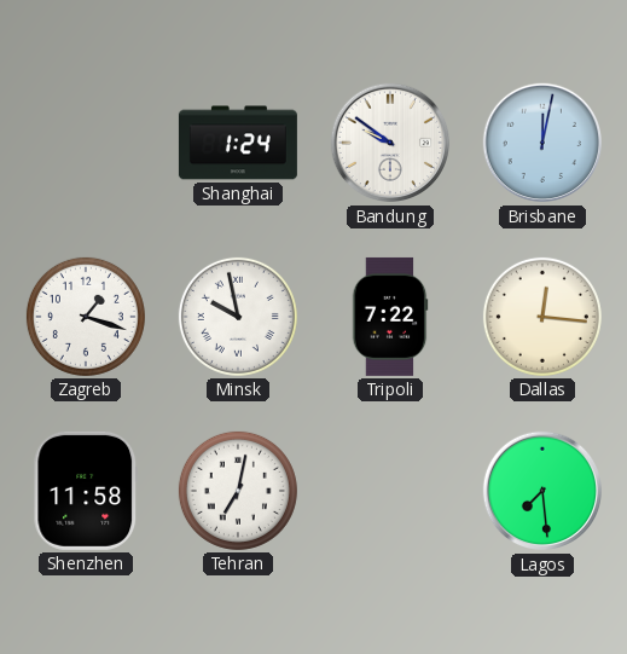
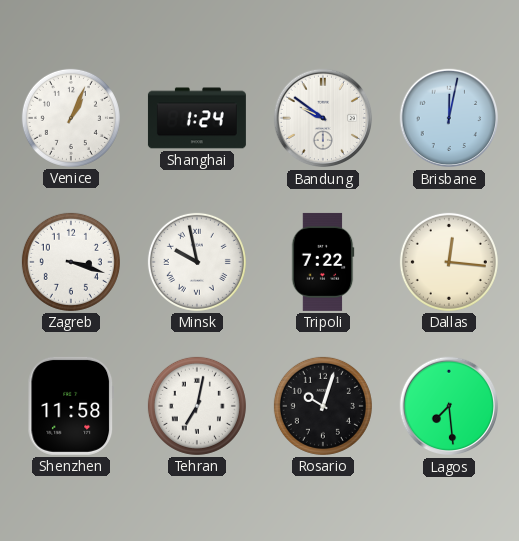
Venice: none -> 1:04
Zagreb: 1:18 -> 3:18
Rosario: none -> 10:03
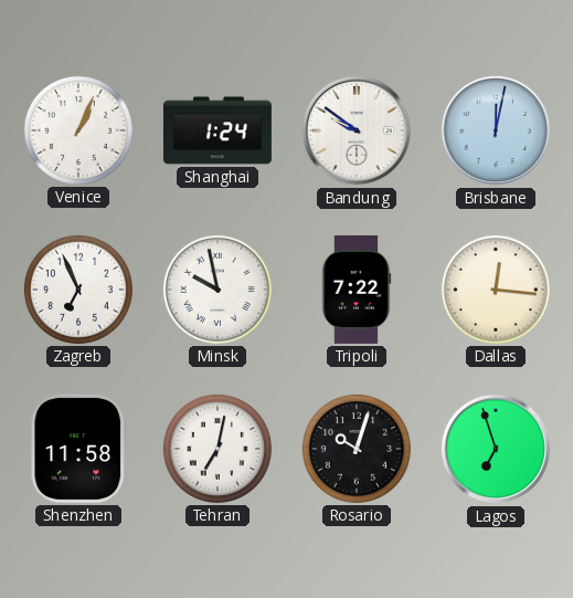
Zagreb: 3:18 -> 6:56
Lagos: 7:29 -> 6:57
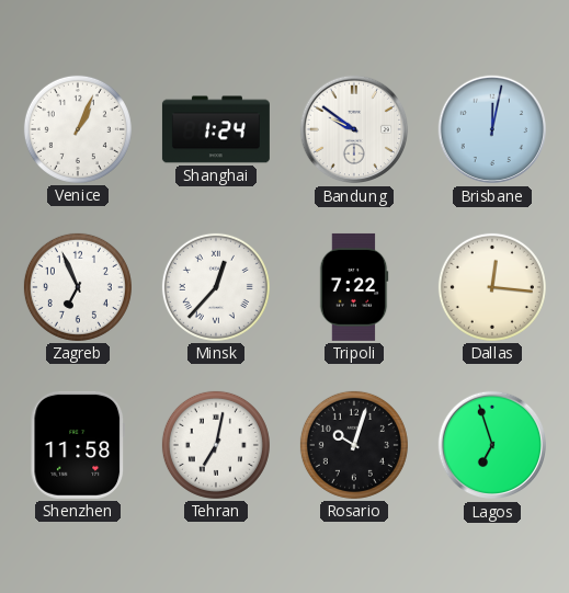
Minsk: 9:58 -> 12:37
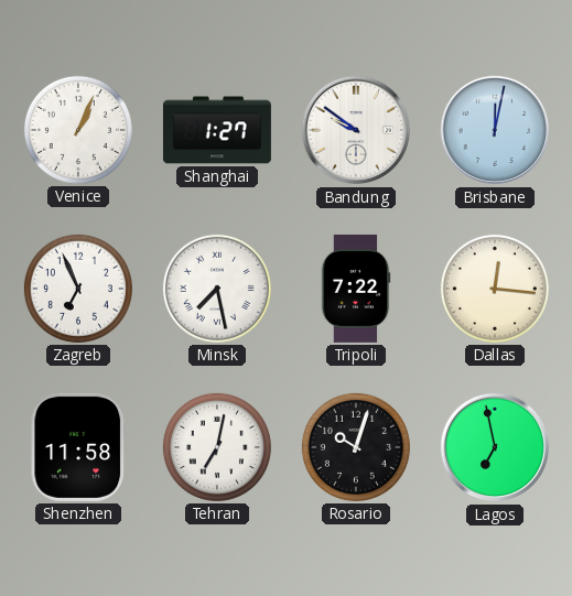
Shanghai: 1:24 -> 1:27
Minsk: 12:37 -> 7:28
Lagos: 6:57 -> 6:58
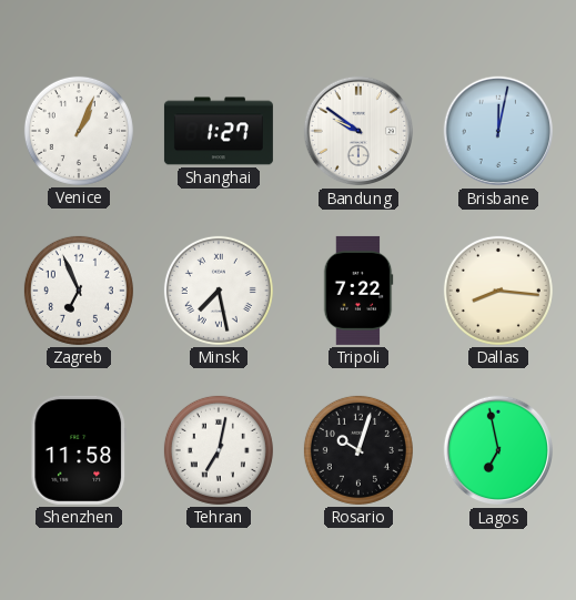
Dallas: 12:16 -> 8:16
